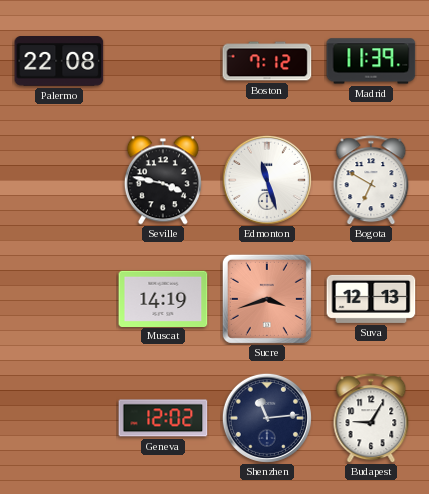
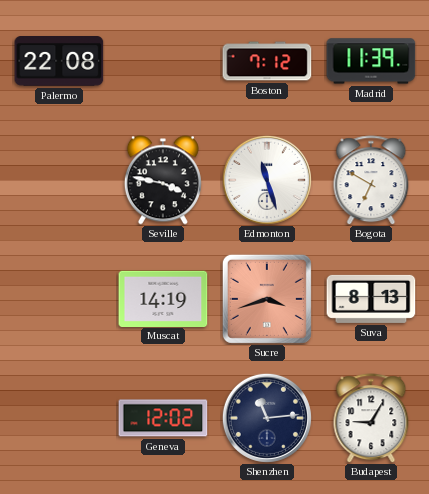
Suva: 12:13 -> 8:13
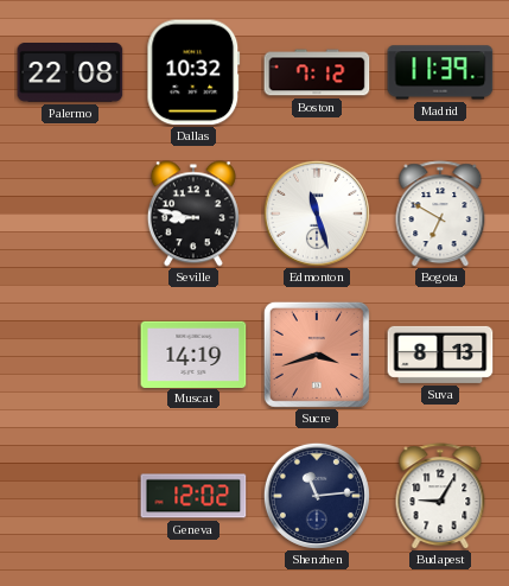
Dallas: none -> 10:32
Seville: 3:47 -> 8:47
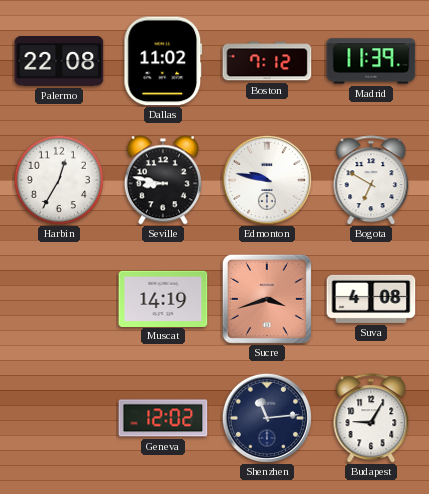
Dallas: 10:32 -> 11:02
Harbin: none -> 12:35
Edmonton: 11:27 -> 9:47
Suva: 8:13 -> 4:08
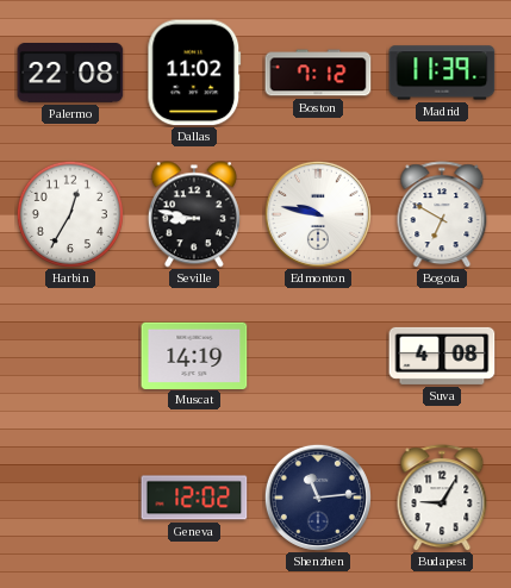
Sucre: 3:42 -> none
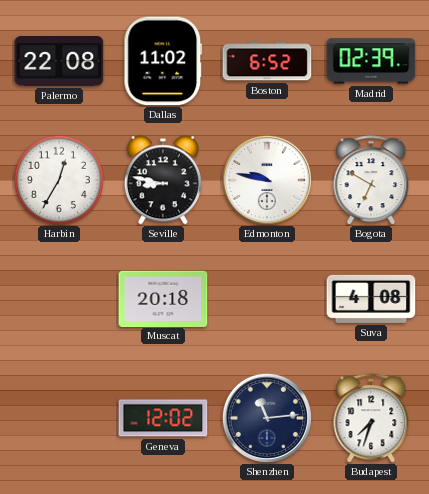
Boston: 7:12 -> 6:52
Madrid: 11:39 -> 02:39
Muscat: 14:19 -> 20:18
Budapest: 9:05 -> 7:33
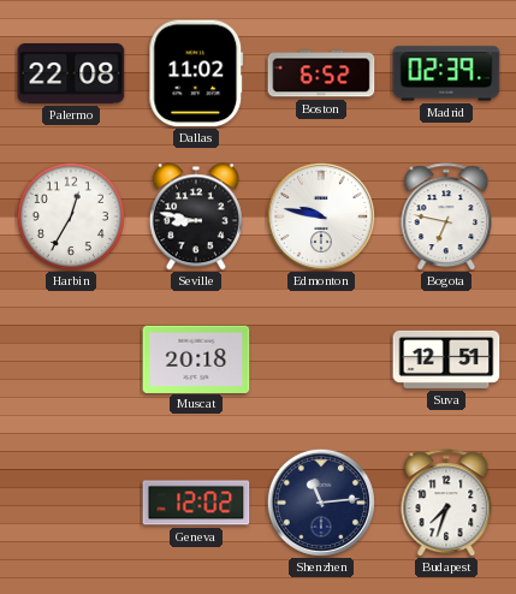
Bogota: 6:50 -> 6:47
Suva: 4:08 -> 12:51
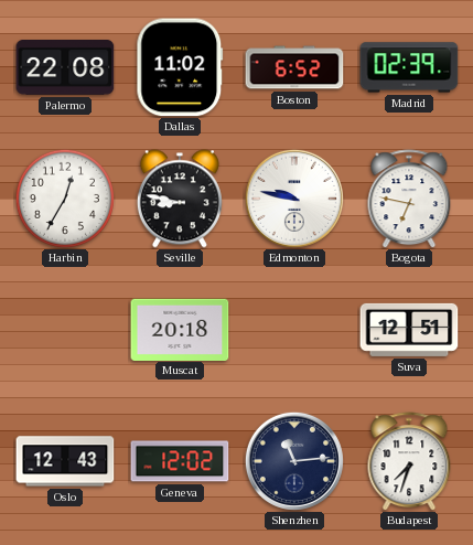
Oslo: none -> 12:43
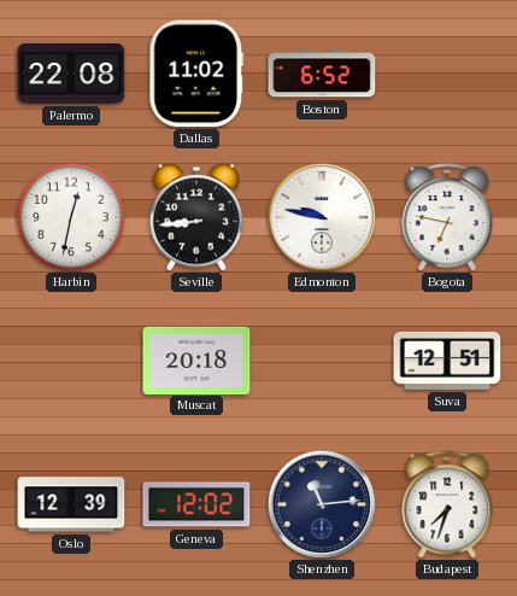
Madrid: 02:39 -> none
Harbin: 12:35 -> 12:32
Seville: 8:47 -> 8:44
Oslo: 12:43 -> 12:39
